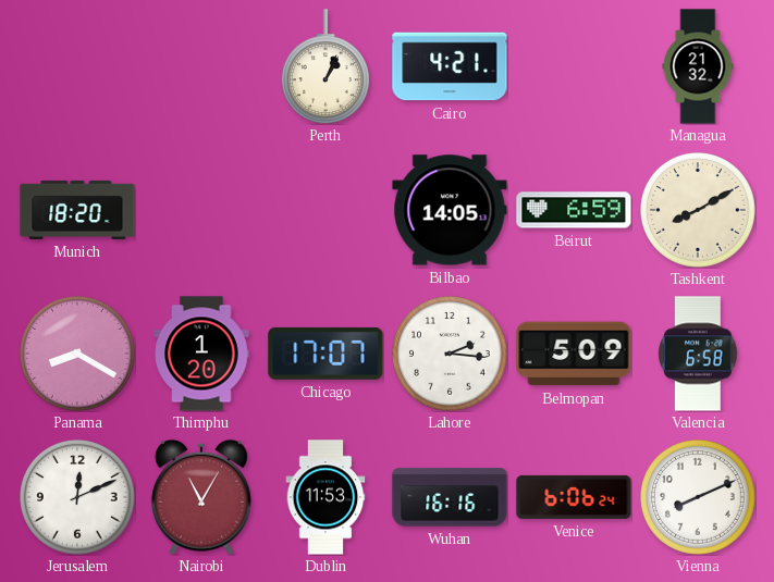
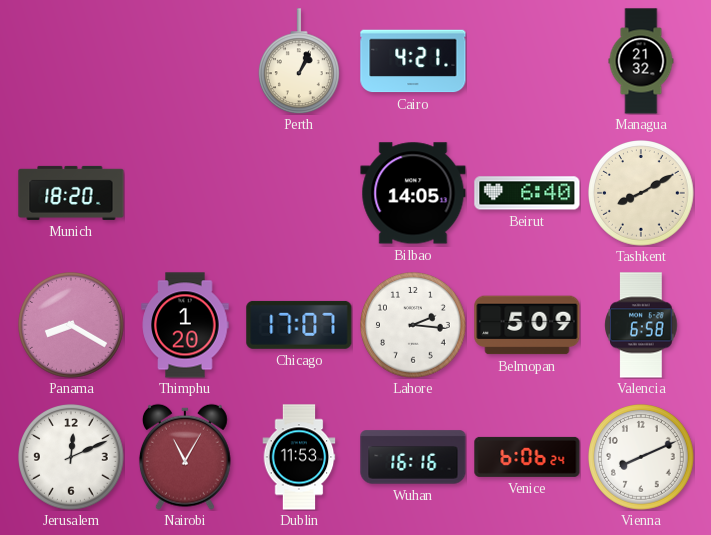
Beirut: 6:59 -> 6:40
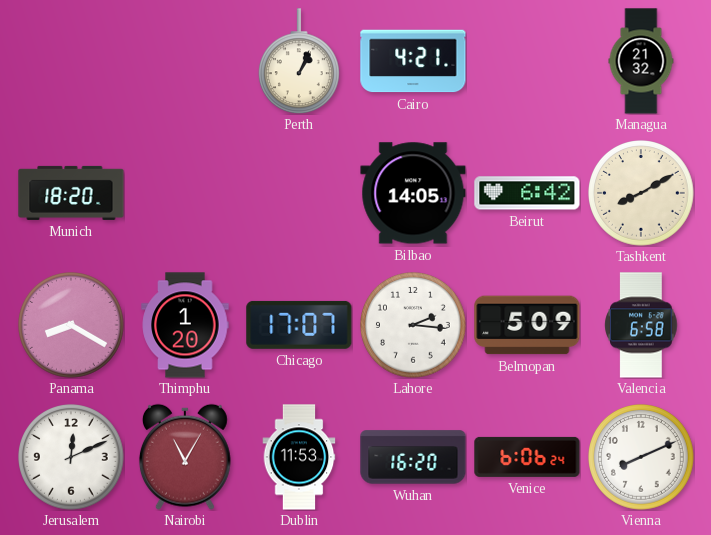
Beirut: 6:40 -> 6:42
Wuhan: 16:16 -> 16:20
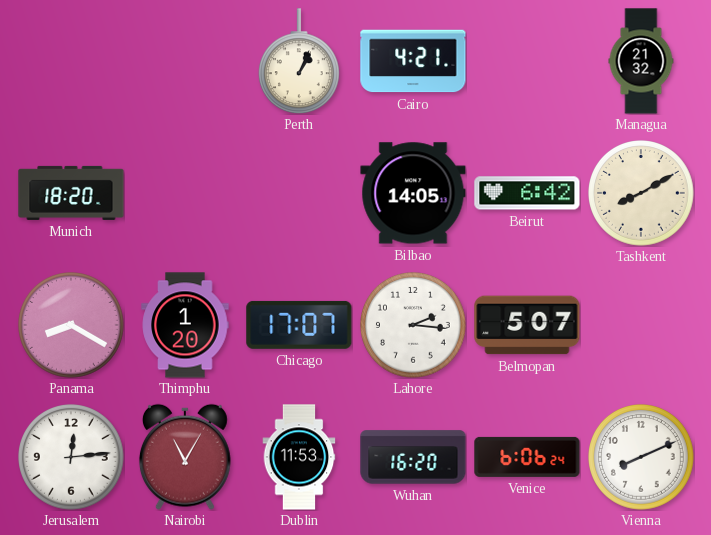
Belmopan: 5:09 -> 5:07
Valencia: 6:58 -> none
Jerusalem: 12:11 -> 12:14
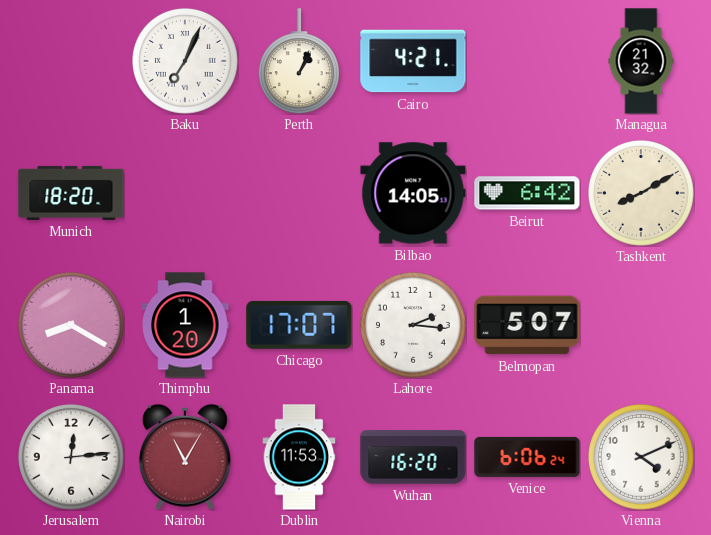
Baku: none -> 7:04
Vienna: 8:11 -> 4:11
